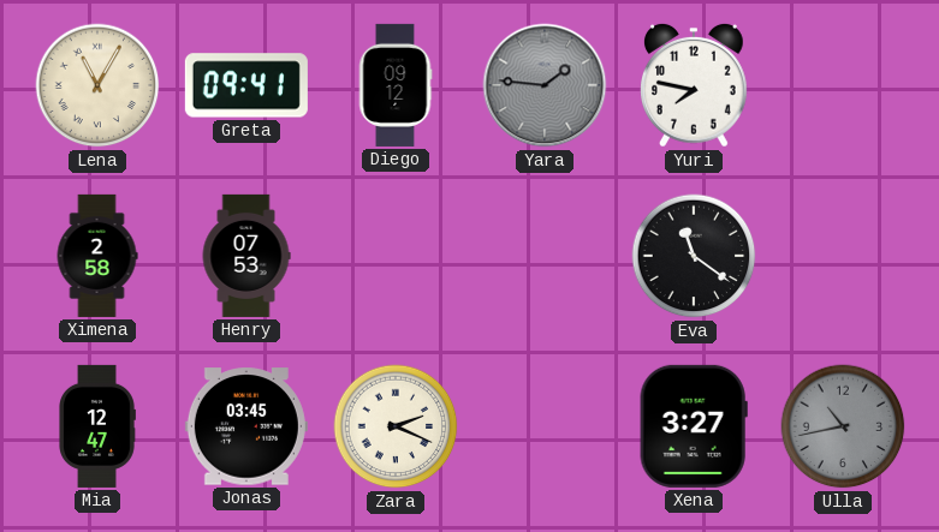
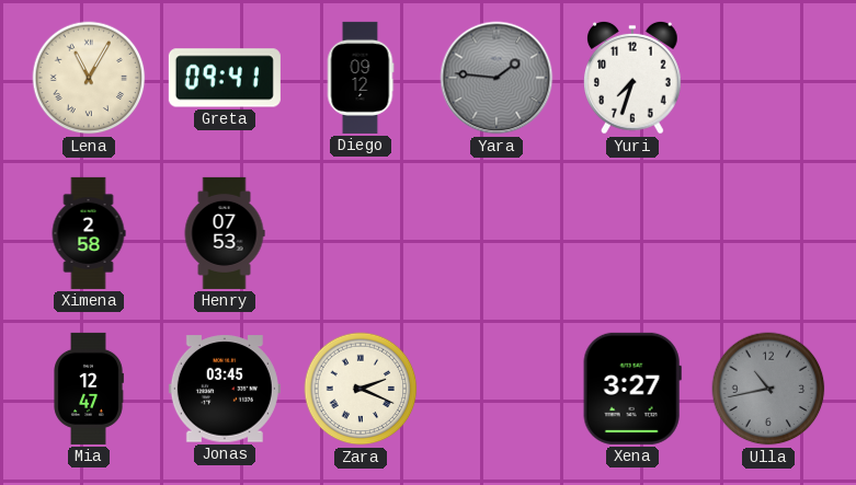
Yuri: 7:47 -> 7:33
Eva: 11:21 -> none
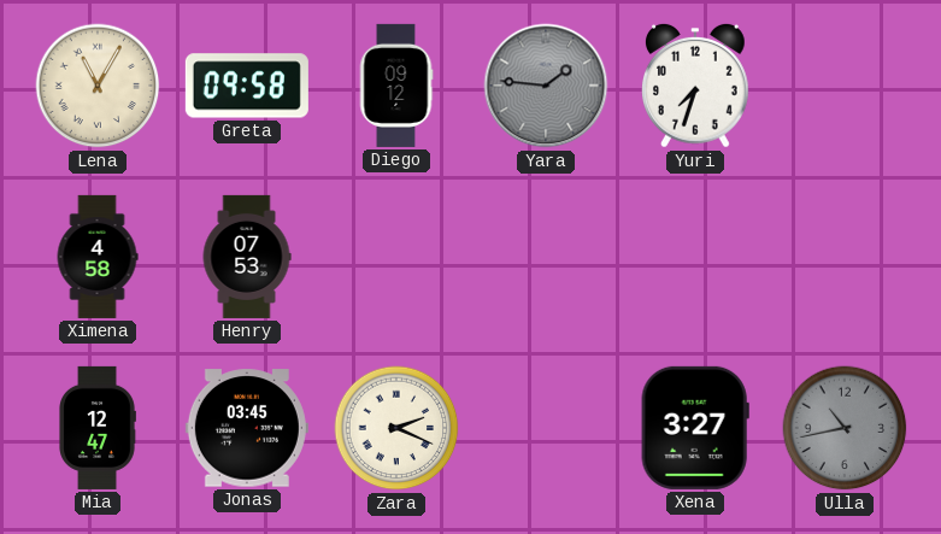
Greta: 09:41 -> 09:58
Ximena: 2:58 -> 4:58
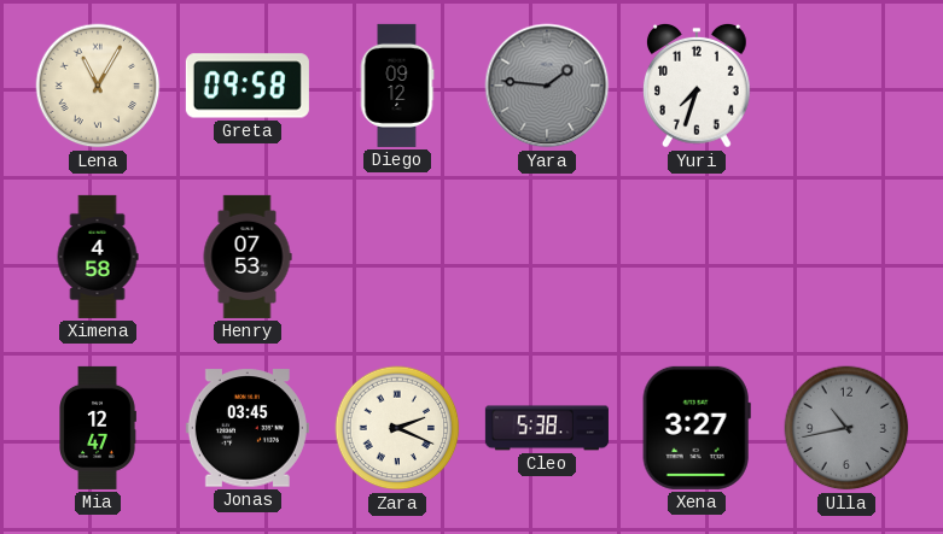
Cleo: none -> 5:38
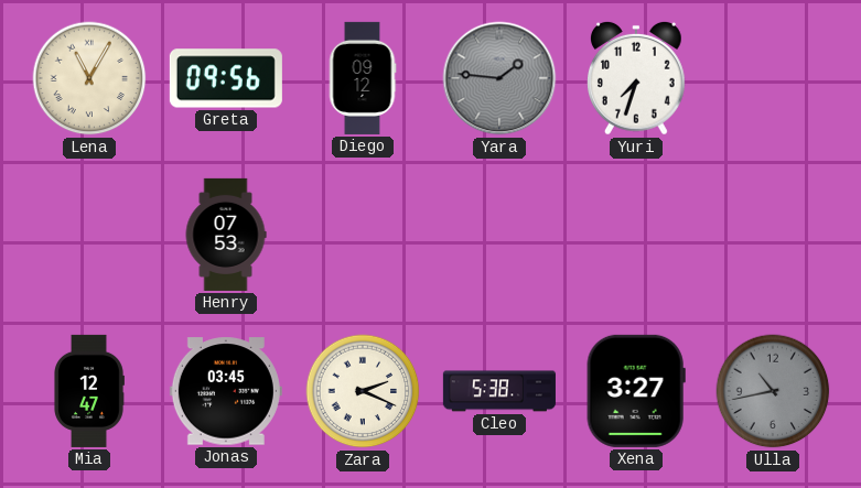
Greta: 09:58 -> 09:56
Ximena: 4:58 -> none
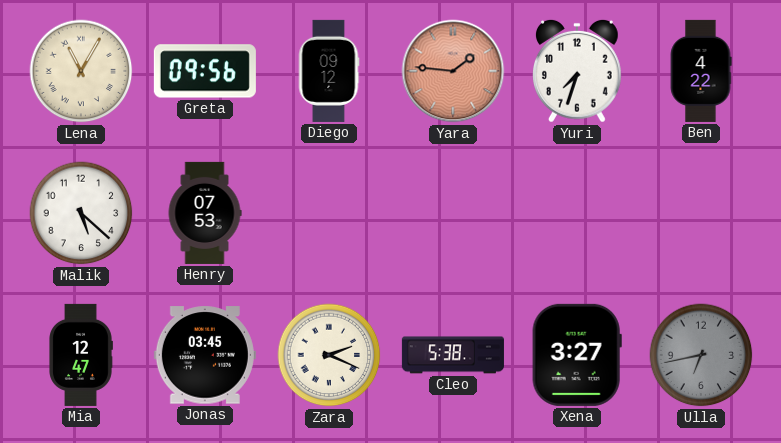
Yara dial: grey -> salmon
Ben: none -> 4:22
Malik: none -> 5:22
Ulla: 10:43 -> 6:43
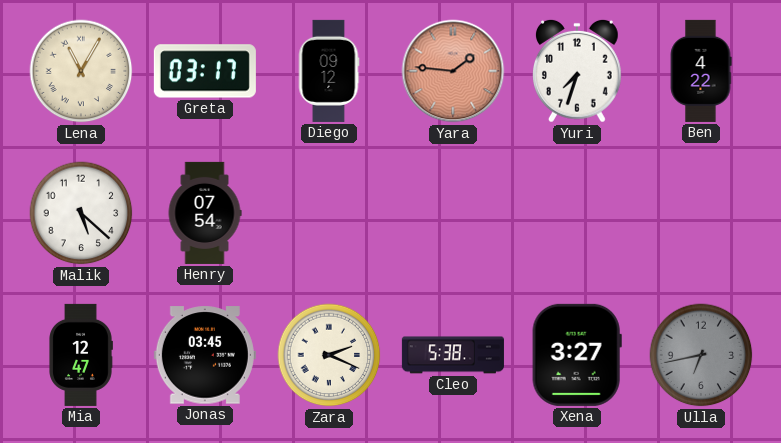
Greta: 09:56 -> 03:17
Henry: 07:53 -> 07:54
